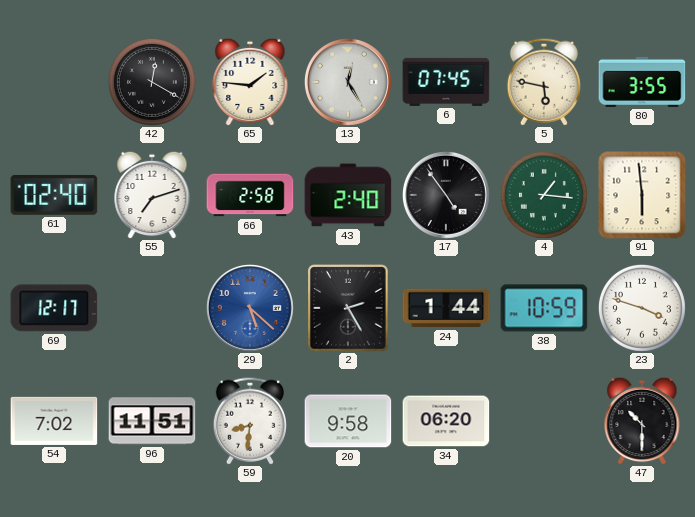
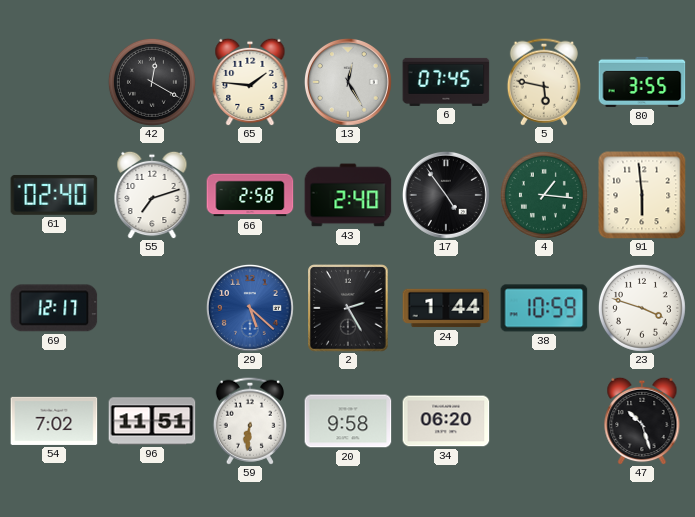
59: 8:31 -> 6:31
47: 10:30 -> 10:27
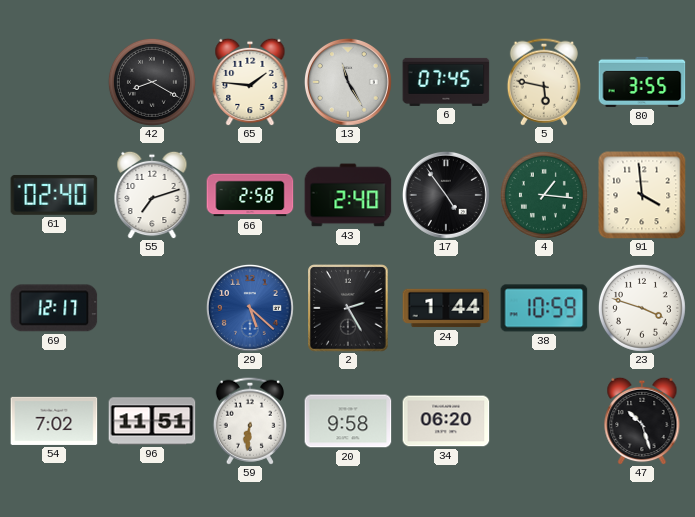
42: 12:20 -> 8:20
13: 12:25 -> 11:25
91: 5:59 -> 3:59
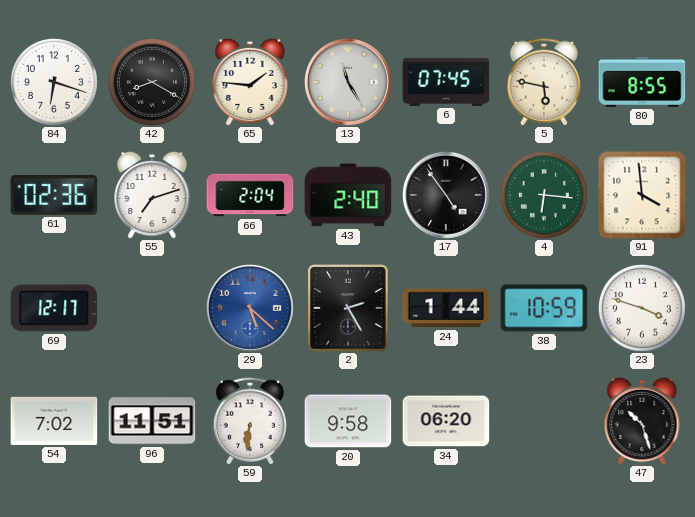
84: none -> 6:18
80: 3:55 -> 8:55
61: 02:40 -> 02:36
66: 2:58 -> 2:04
4: 1:16 -> 6:16
